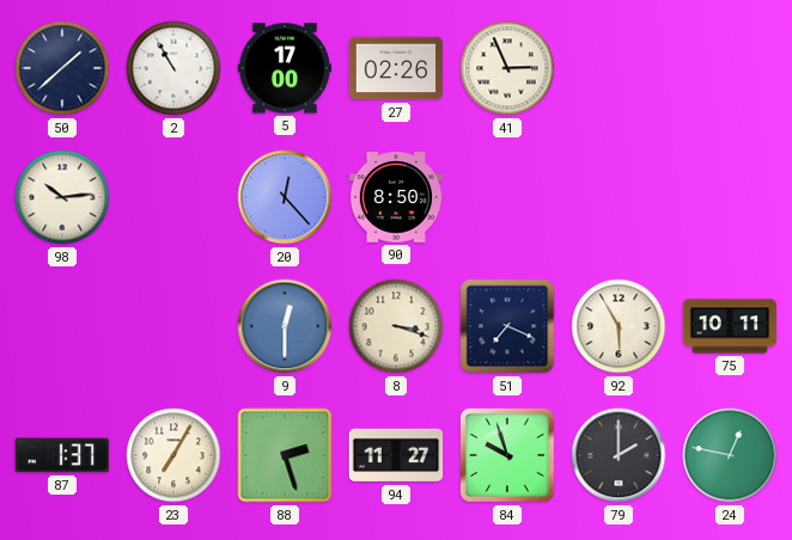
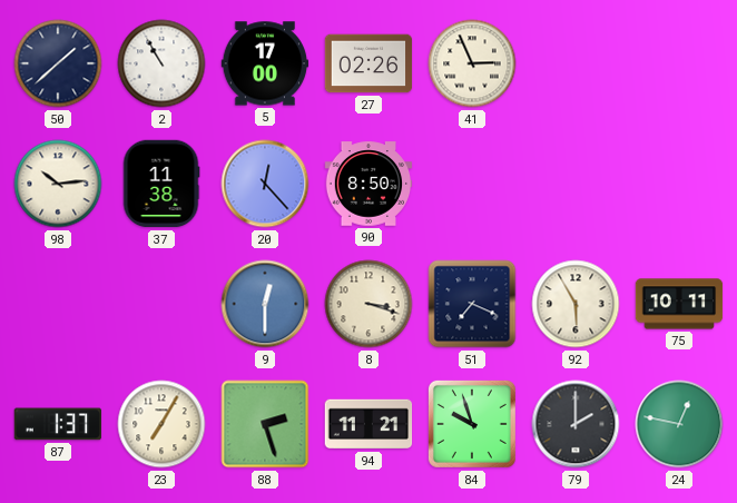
37: none -> 11:38
94: 11:27 -> 11:21
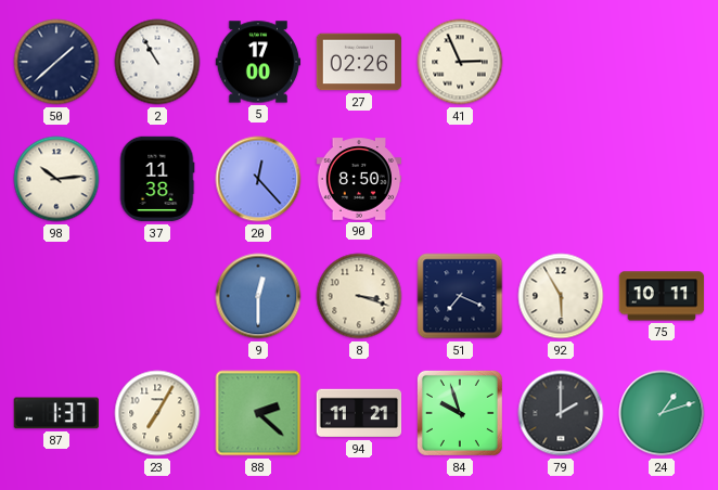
88: 2:27 -> 2:22
24: 12:47 -> 1:12
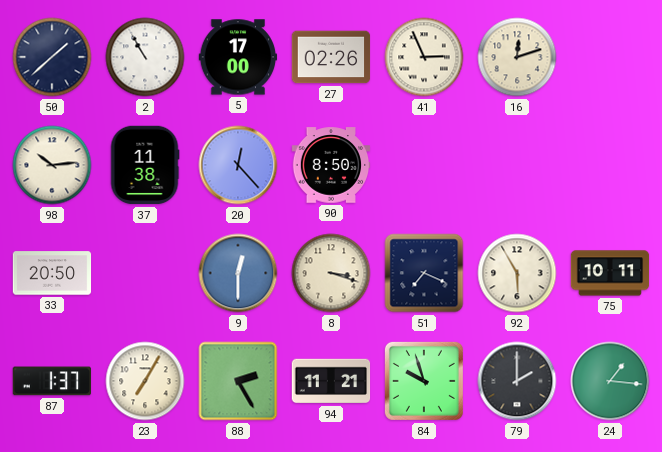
16: none -> 12:12
33: none -> 20:50
88: 2:22 -> 2:25
24: 1:12 -> 1:16
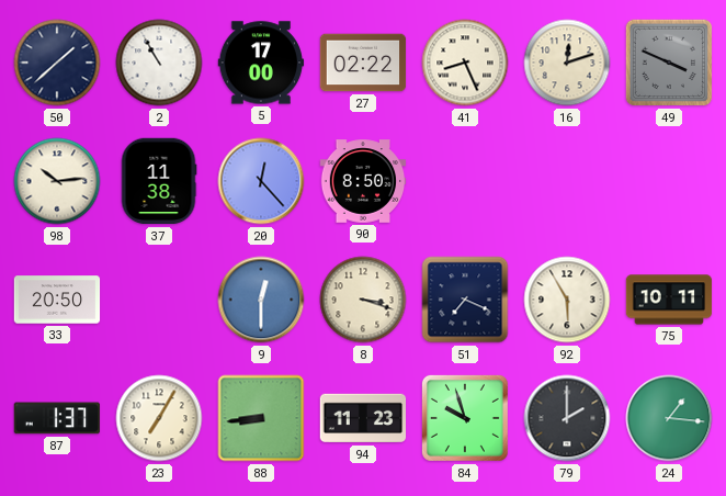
27: 02:26 -> 02:22
41: 2:56 -> 8:26
49: none -> 3:49
88: 2:25 -> 8:44
94: 11:21 -> 11:23
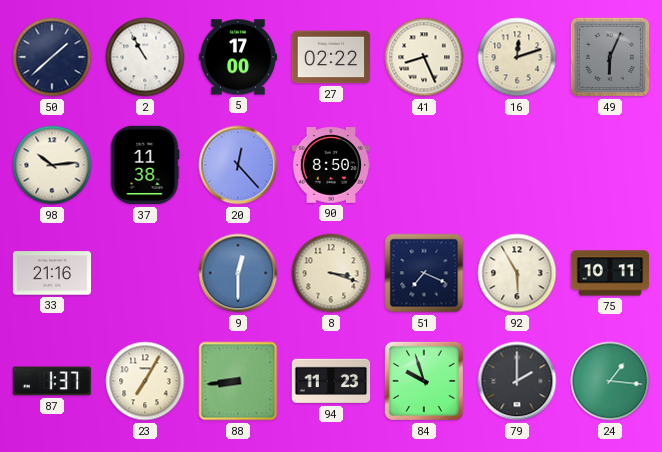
49: 3:49 -> 6:04
33: 20:50 -> 21:16
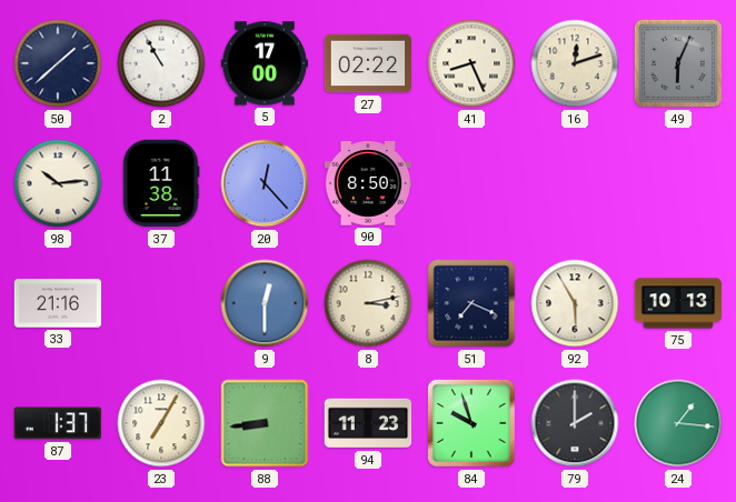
8: 3:18 -> 3:13
75: 10:11 -> 10:13
